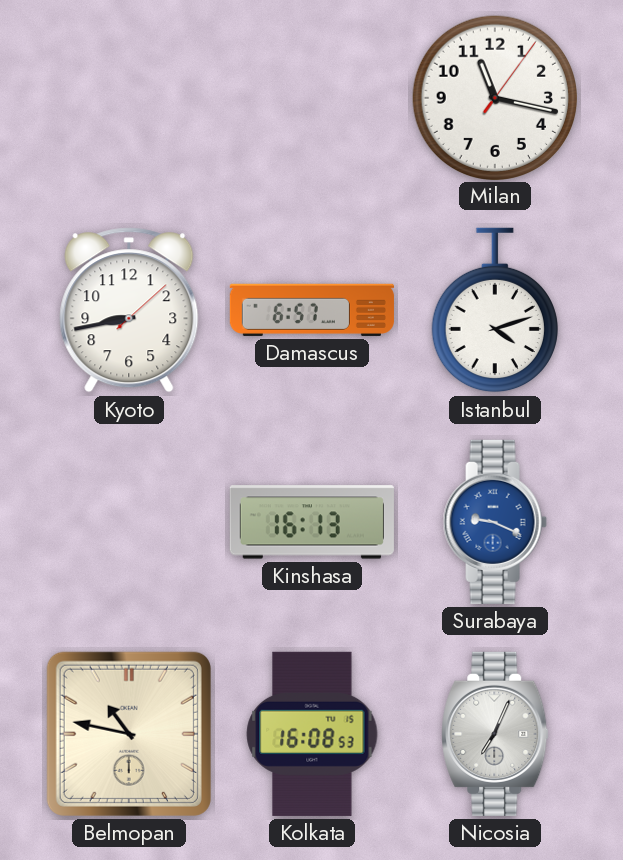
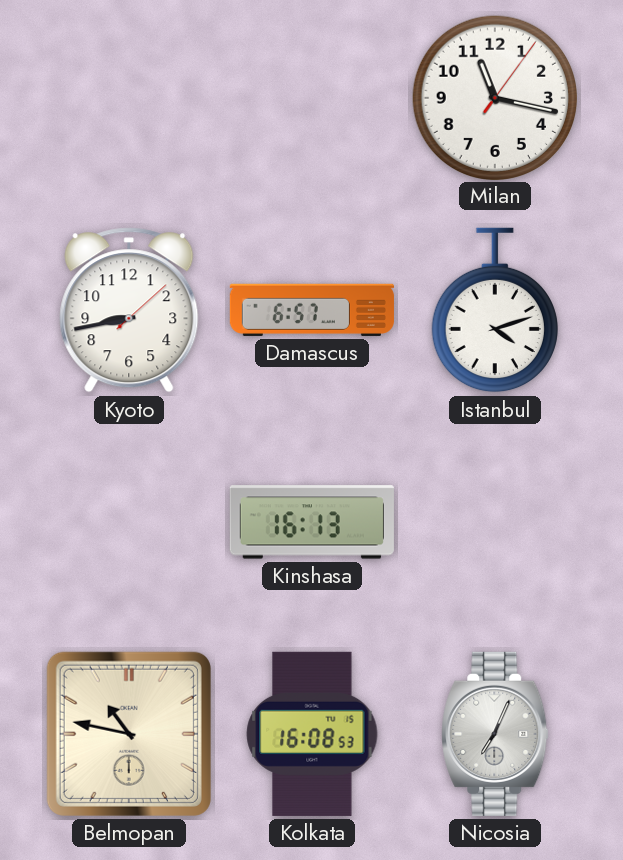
Surabaya: 9:19 -> none
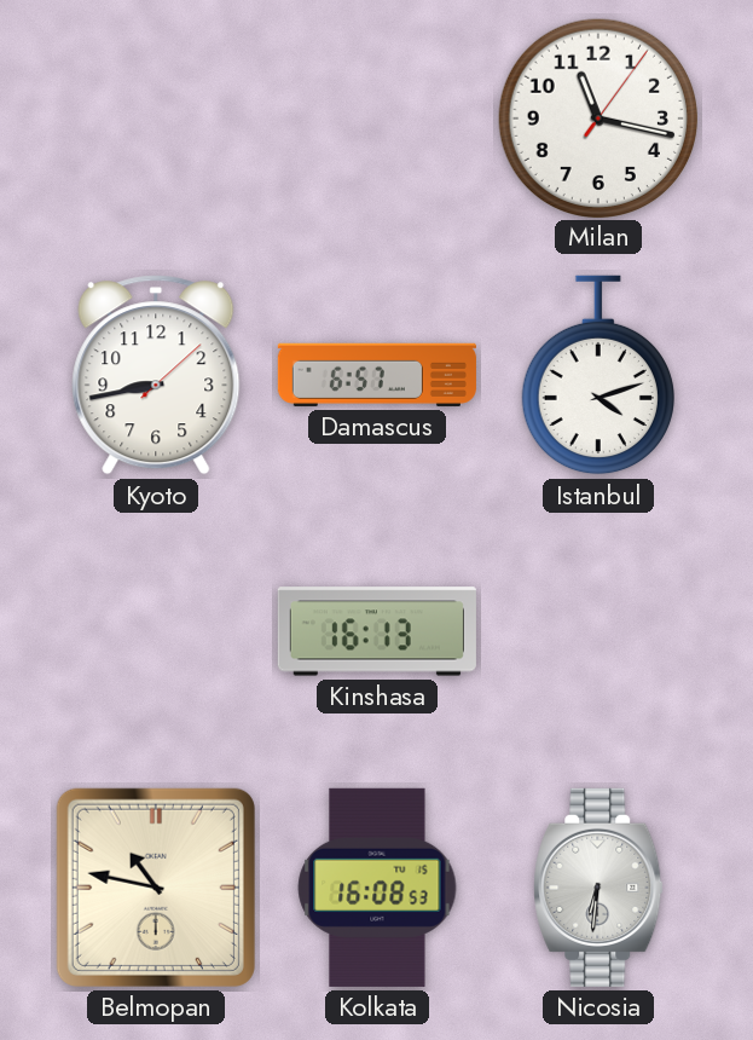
Nicosia: 7:04 -> 6:31
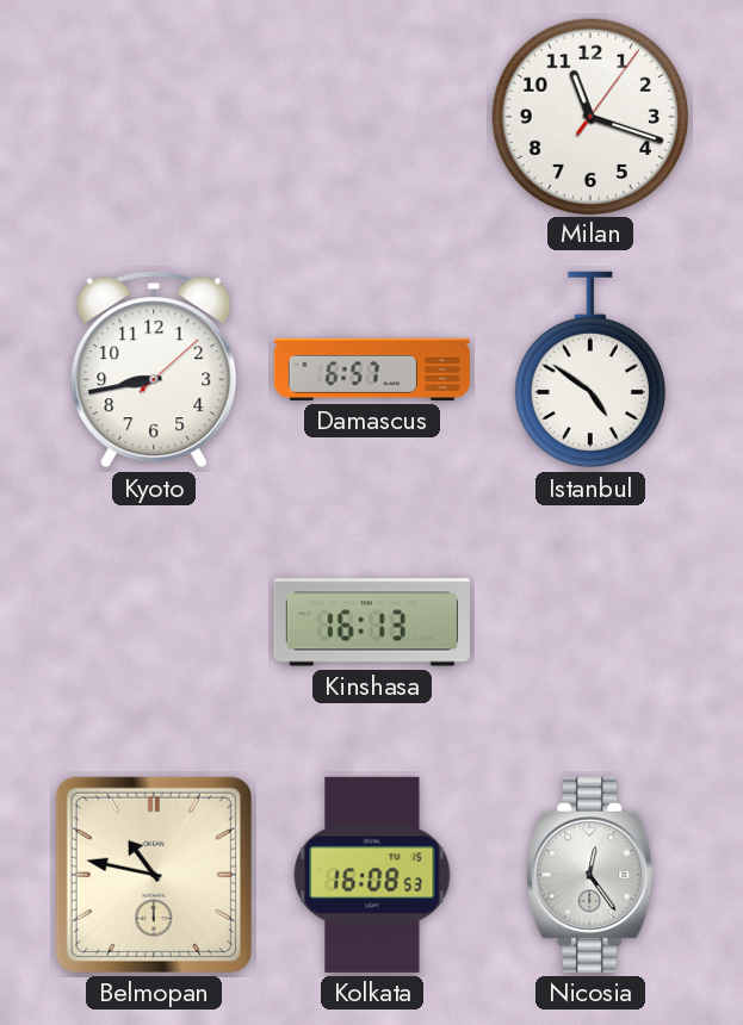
Milan: 11:17 -> 11:18
Istanbul: 4:12 -> 4:51
Nicosia: 6:31 -> 12:24
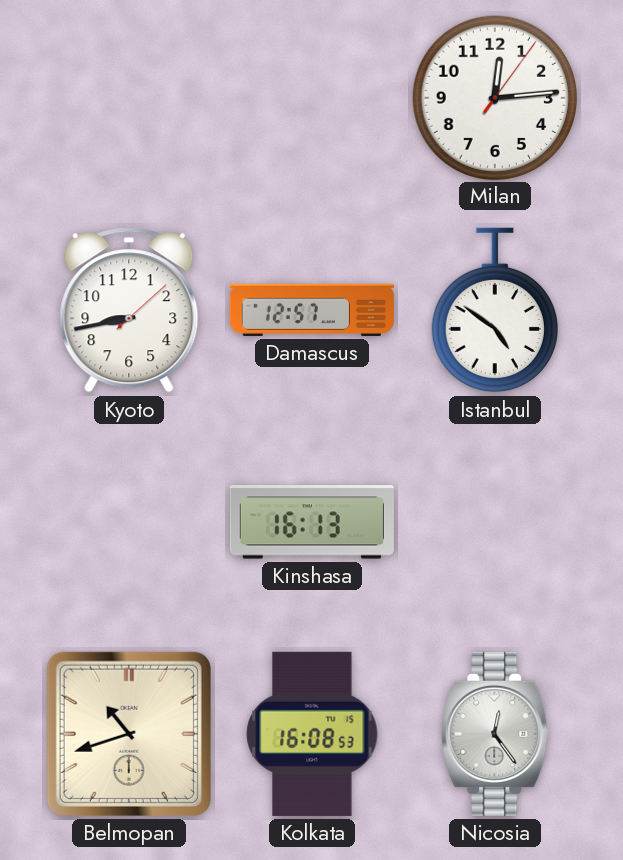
Milan: 11:18 -> 12:14
Damascus: 6:57 -> 12:57
Belmopan: 10:47 -> 10:42
